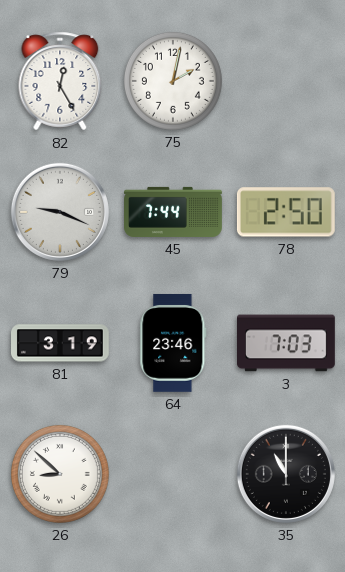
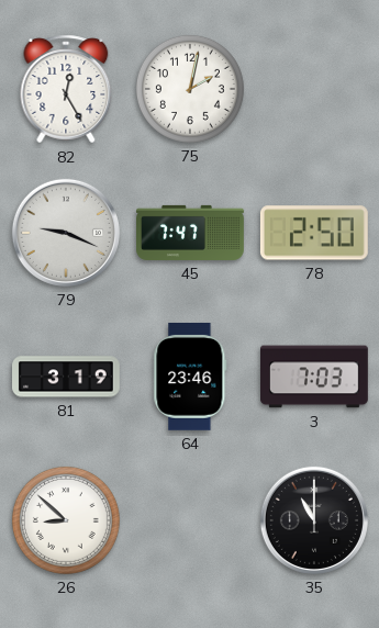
45: 7:44 -> 7:47
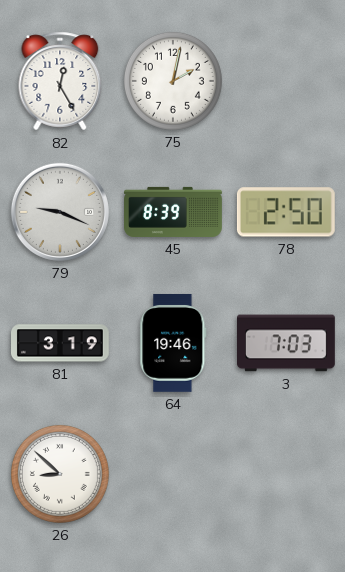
45: 7:47 -> 8:39
64: 23:46 -> 19:46
35: 11:00 -> none
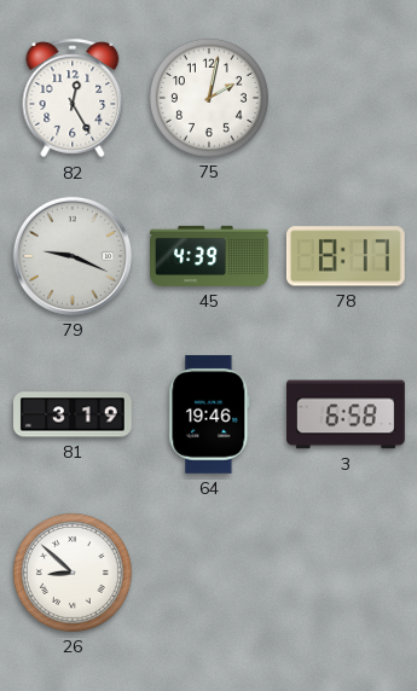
45: 8:39 -> 4:39
78: 2:50 -> 8:17
3: 7:03 -> 6:58
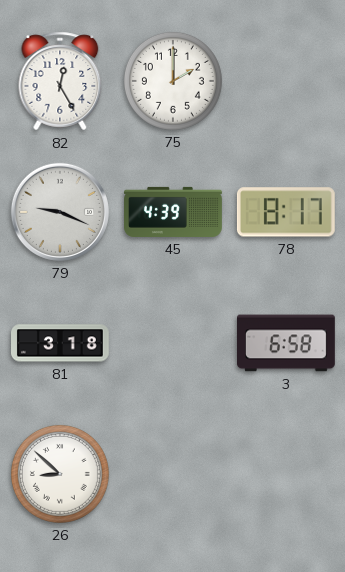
75: 2:02 -> 2:00
81: 3:19 -> 3:18
64: 19:46 -> none
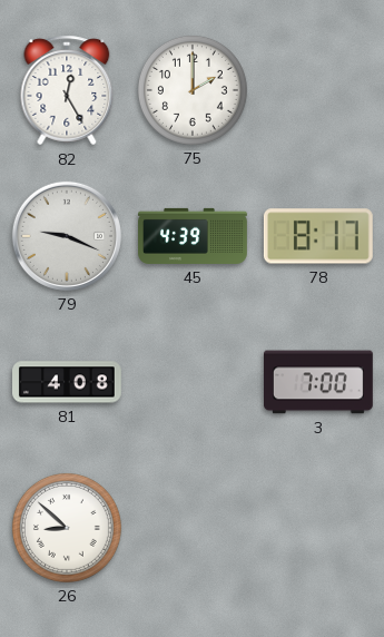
81: 3:18 -> 4:08
3: 6:58 -> 7:00
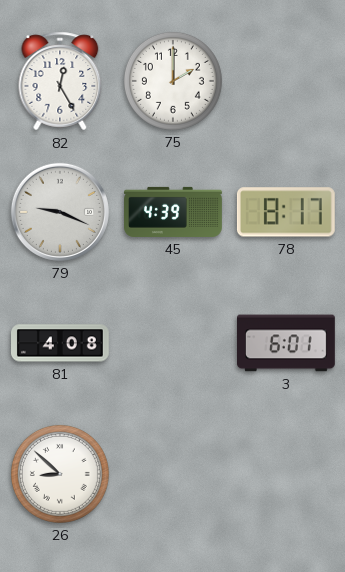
3: 7:00 -> 6:01
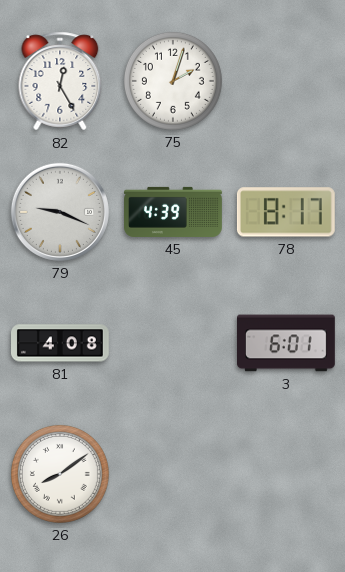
75: 2:00 -> 2:03
26: 8:52 -> 8:09
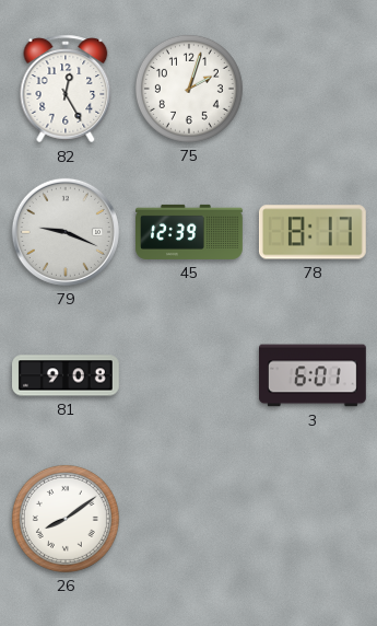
45: 4:39 -> 12:39
81: 4:08 -> 9:08
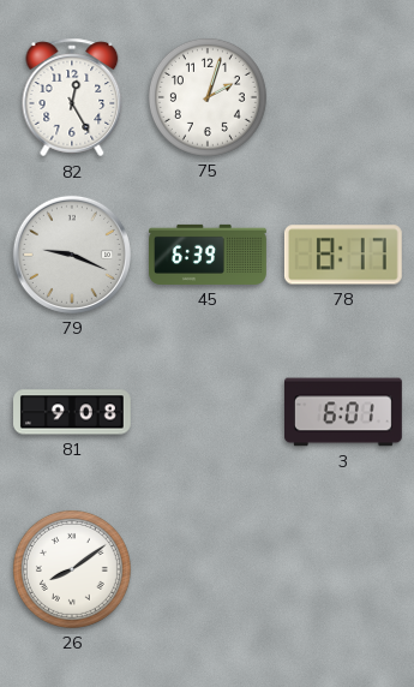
45: 12:39 -> 6:39
